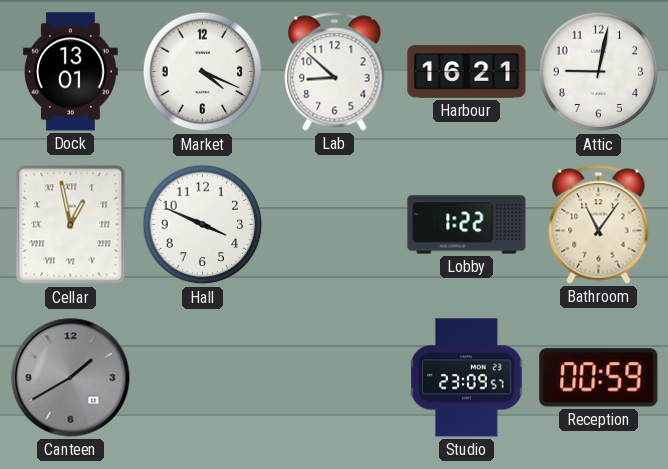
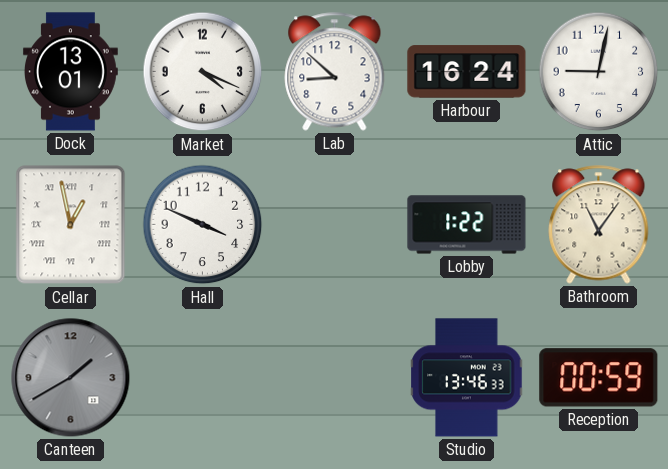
Harbour: 16:21 -> 16:24
Studio: 23:09 -> 13:46
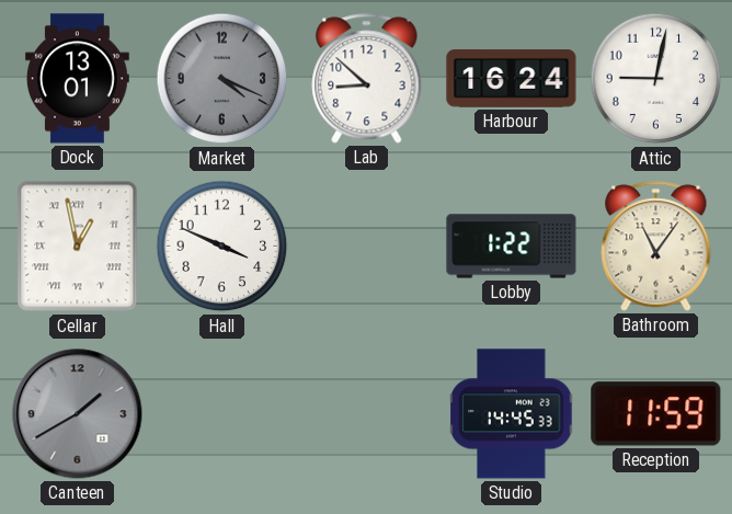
Market dial: white -> grey
Studio: 13:46 -> 14:45
Reception: 00:59 -> 11:59
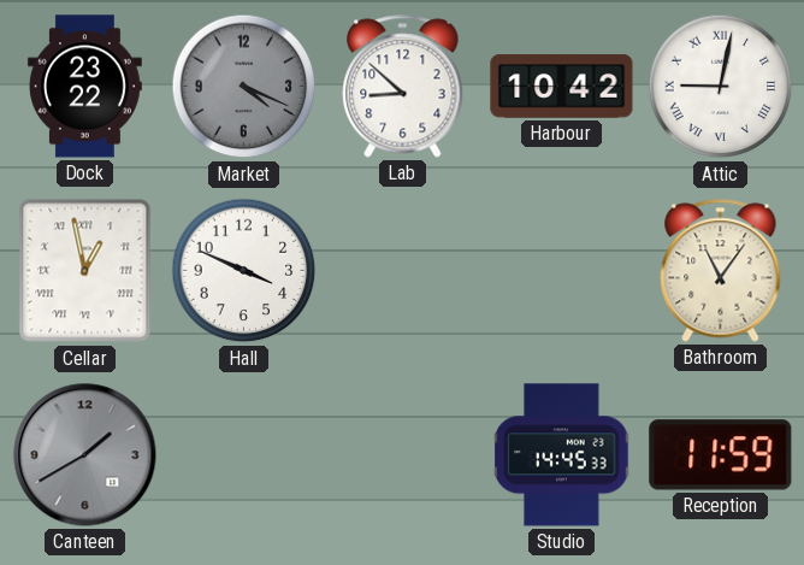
Dock: 13:01 -> 23:22
Harbour: 16:24 -> 10:42
Attic numerals: Arabic -> Roman
Lobby: 1:22 -> none
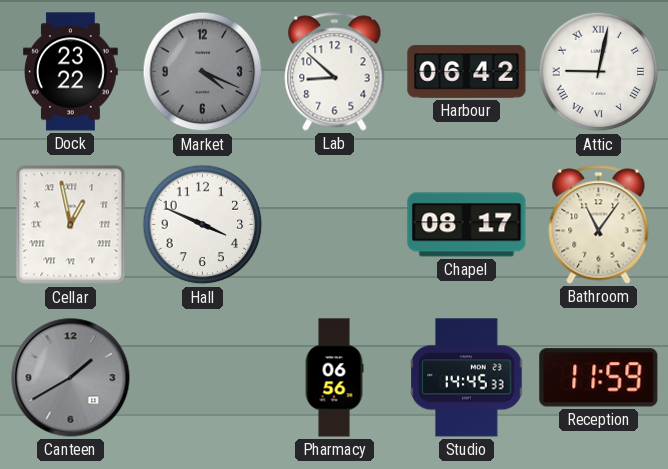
Harbour: 10:42 -> 06:42
Chapel: none -> 08:17
Pharmacy: none -> 06:56
